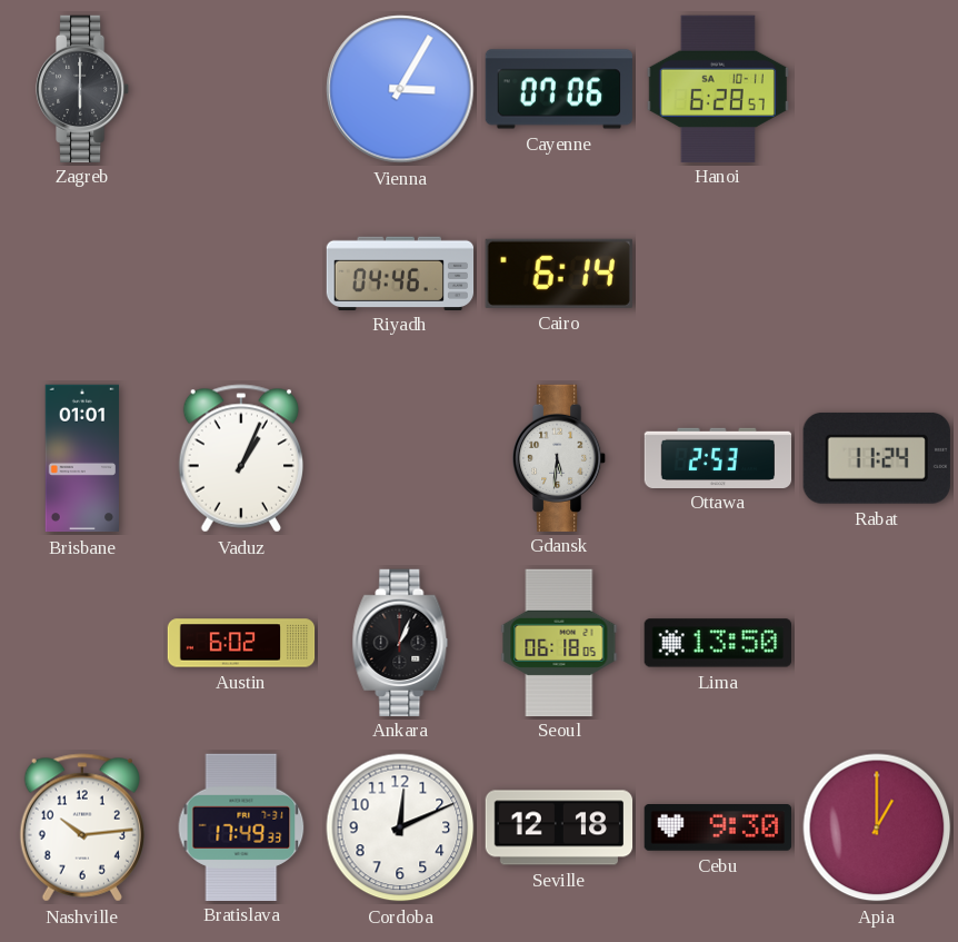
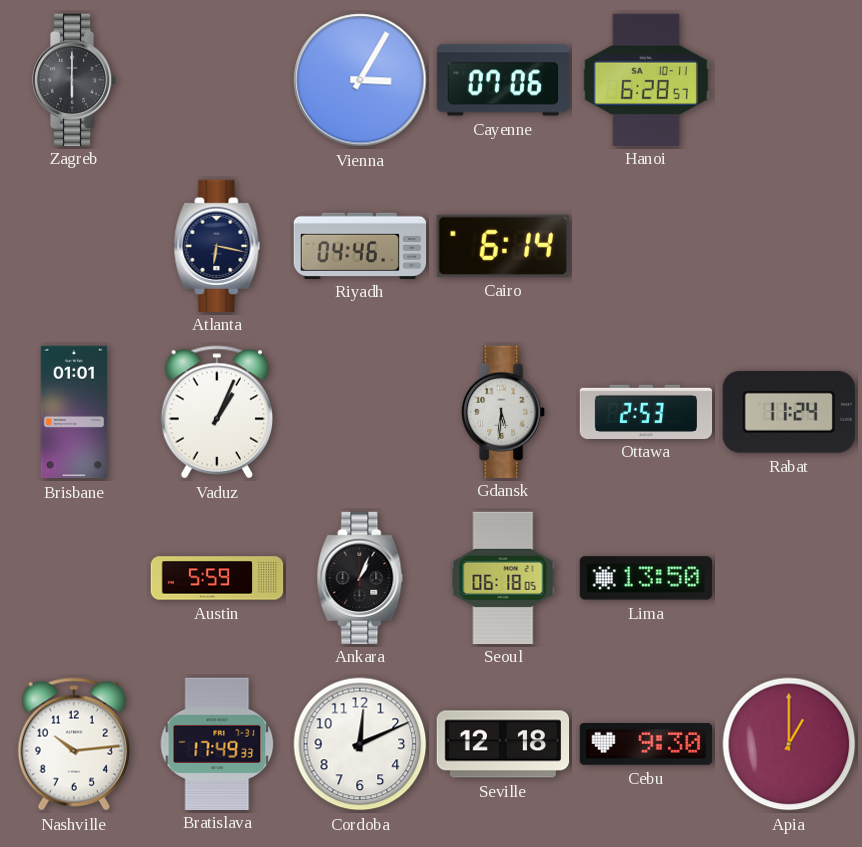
Atlanta: none -> 6:17
Austin: 6:02 -> 5:59
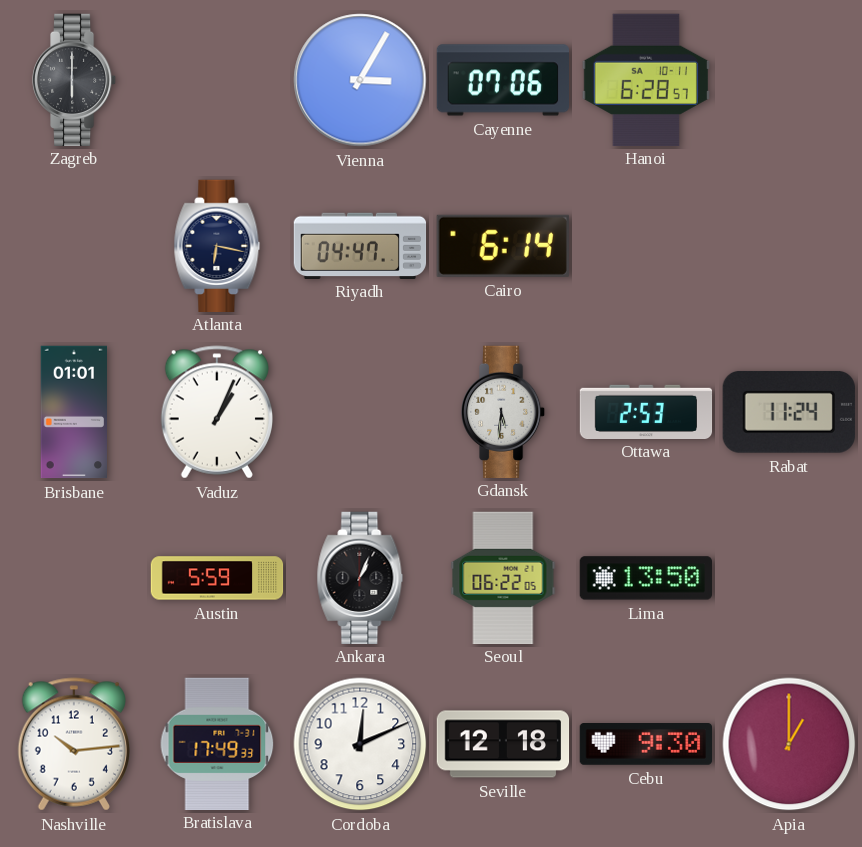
Riyadh: 04:46 -> 04:47
Seoul: 06:18 -> 06:22
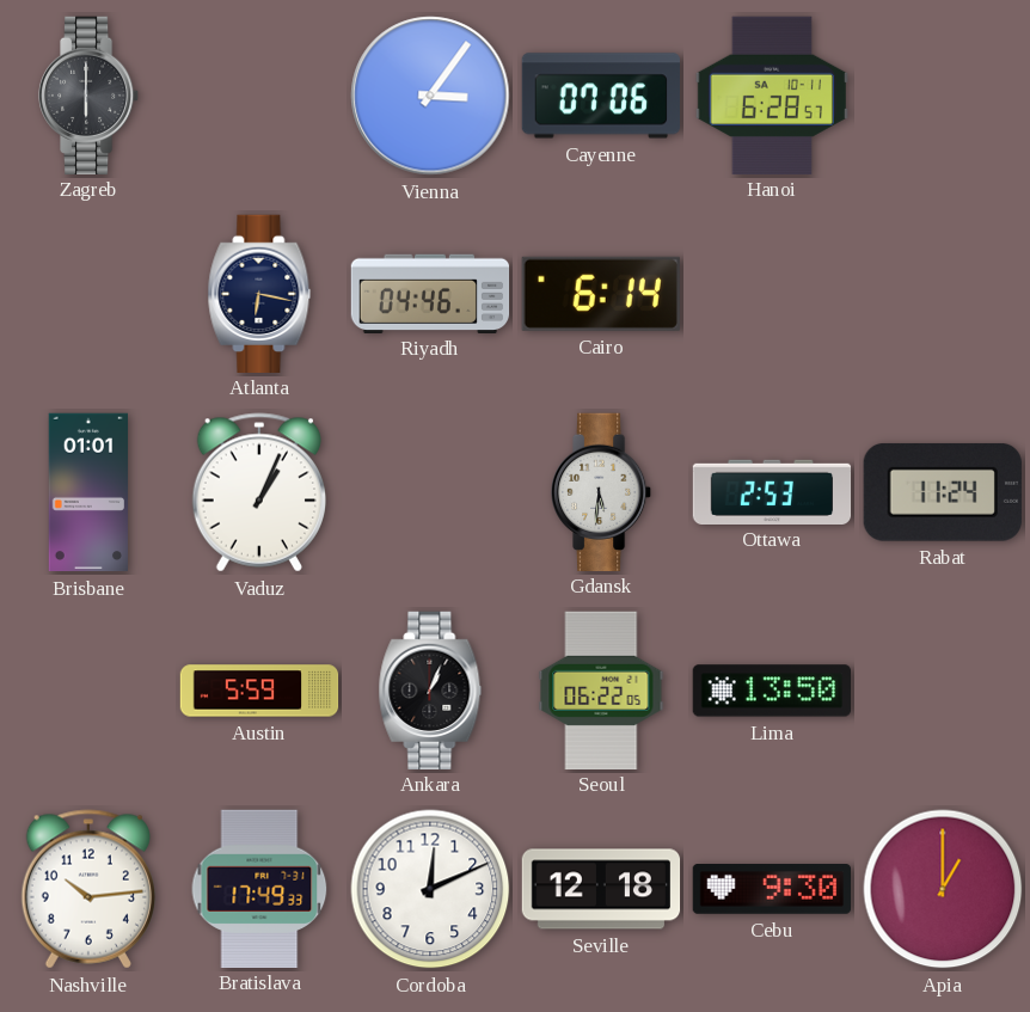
Vienna: 3:05 -> 3:06
Riyadh: 04:47 -> 04:46
